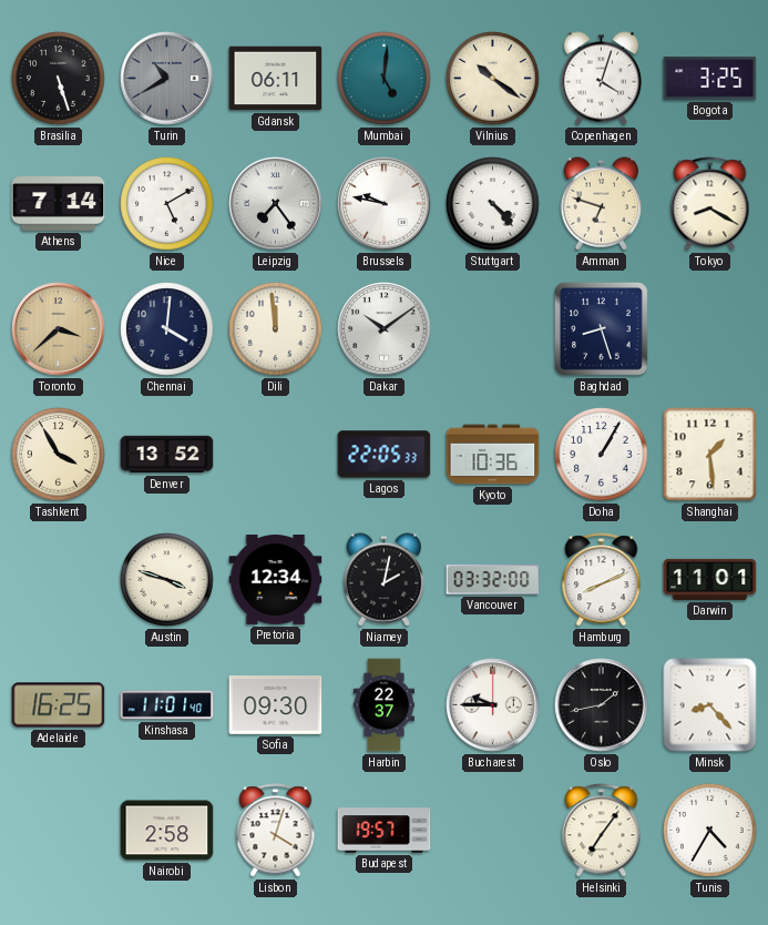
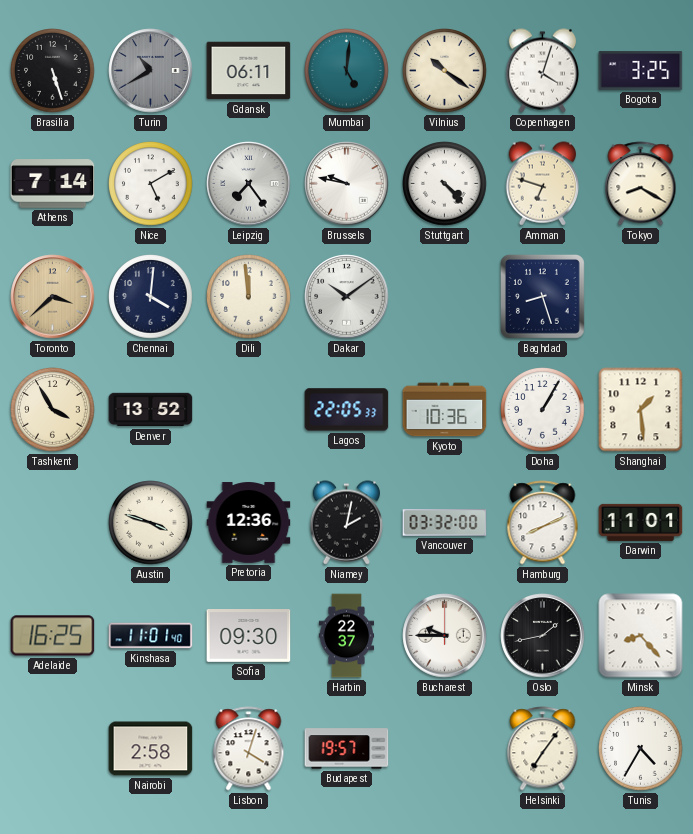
Pretoria: 12:34 -> 12:36
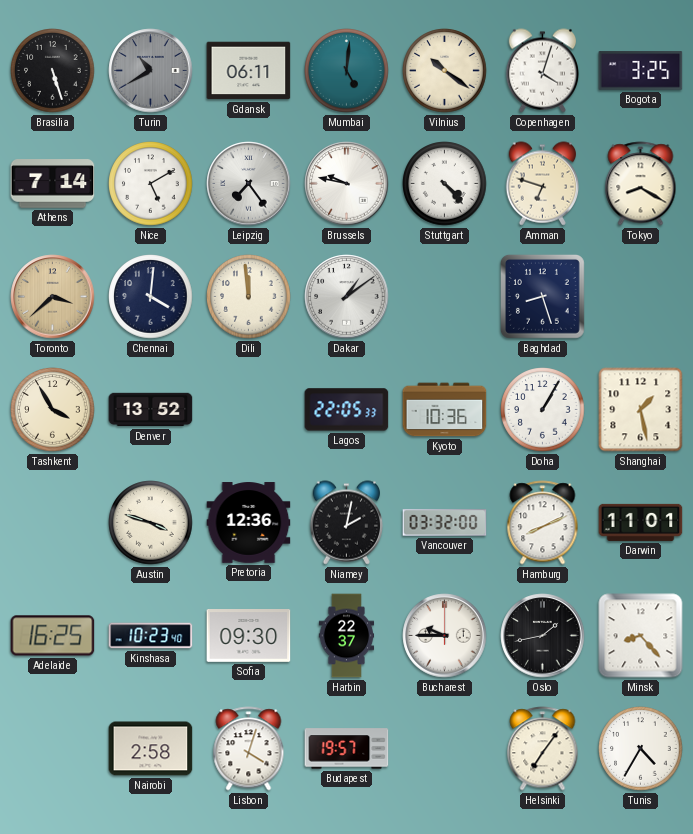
Dakar: 10:09 -> 1:09
Shanghai: 1:29 -> 1:28
Kinshasa: 11:01 -> 10:23
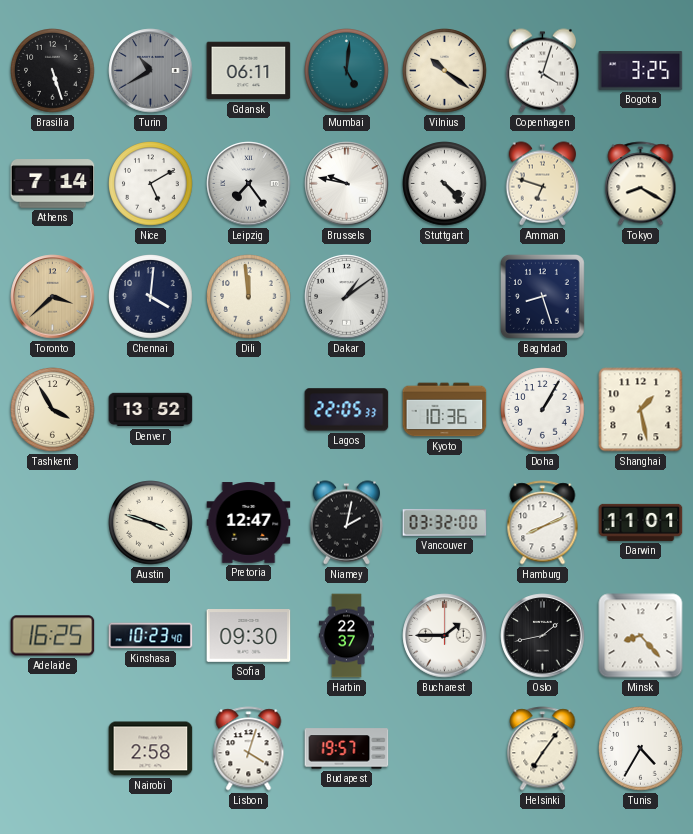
Pretoria: 12:36 -> 12:47
Bucharest: 9:45 -> 1:45
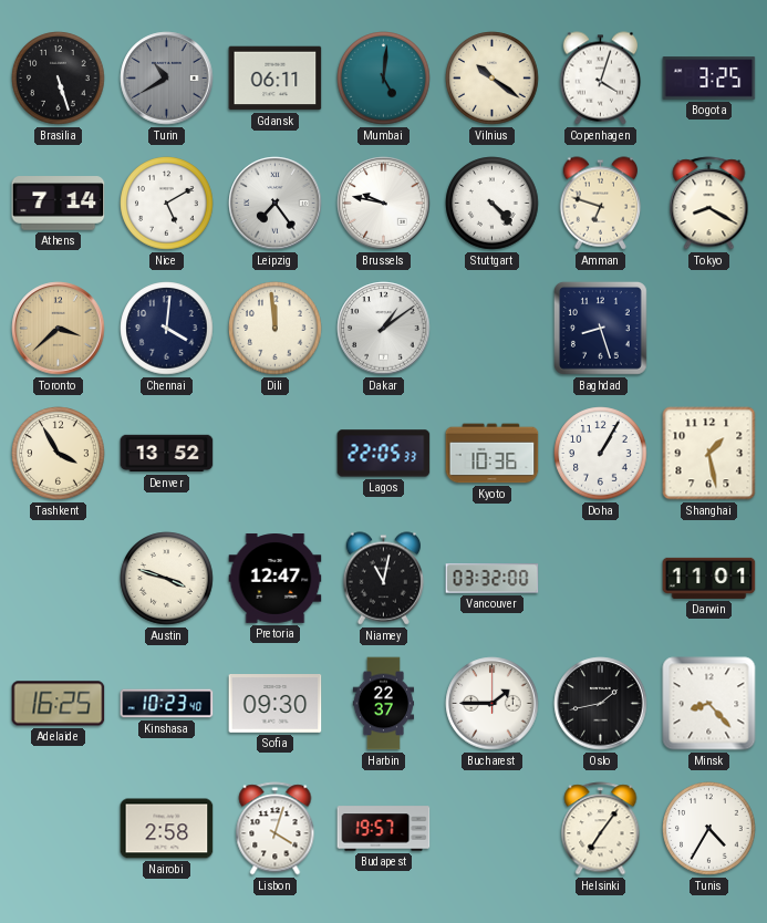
Niamey: 2:02 -> 11:02
Hamburg: 8:11 -> none
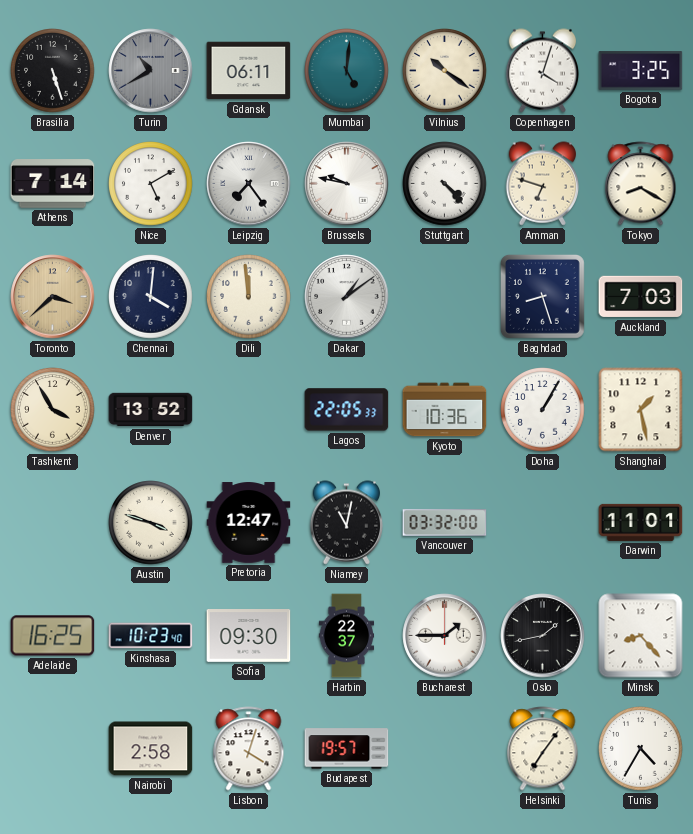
Auckland: none -> 7:03
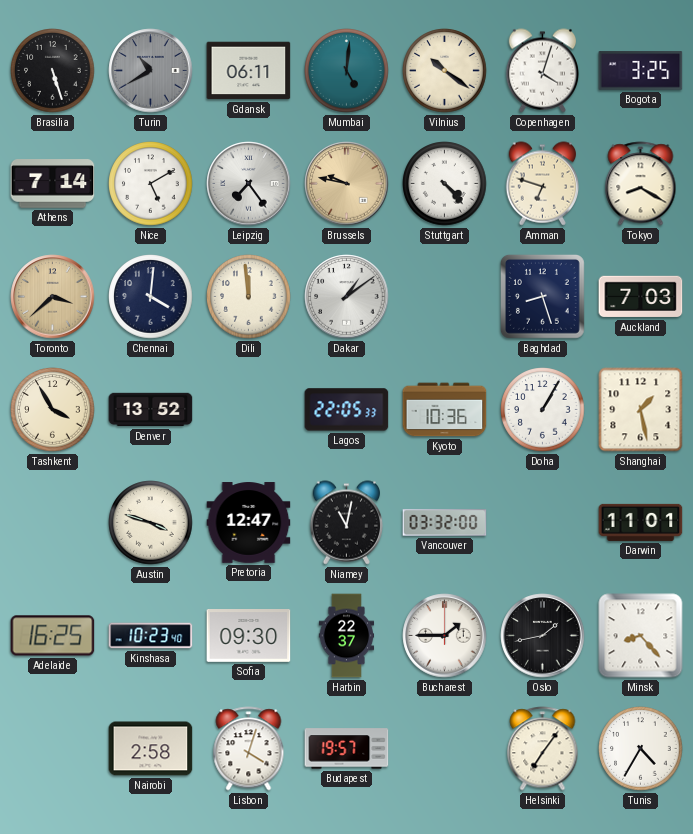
Brussels dial: white -> champagne
